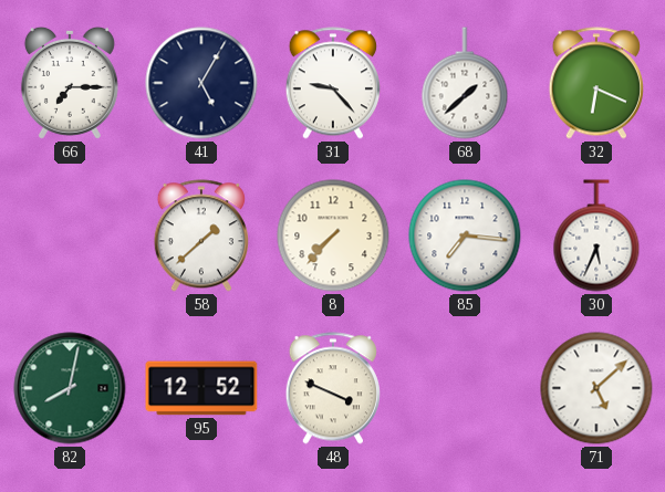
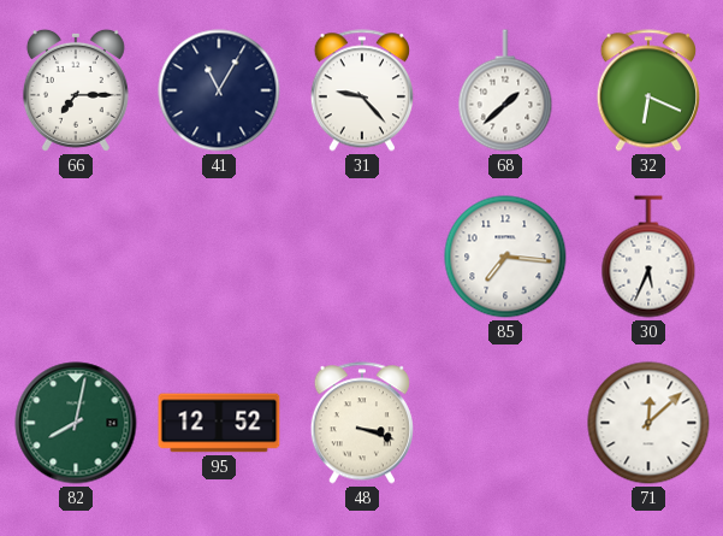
41: 5:05 -> 11:05
58: 1:38 -> none
8: 7:37 -> none
48: 3:49 -> 3:18
71: 5:08 -> 12:08
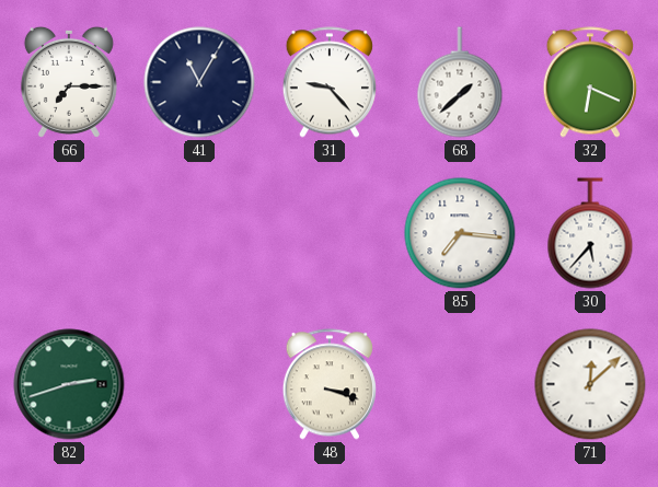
30: 5:34 -> 5:37
82: 8:02 -> 2:42
95: 12:52 -> none
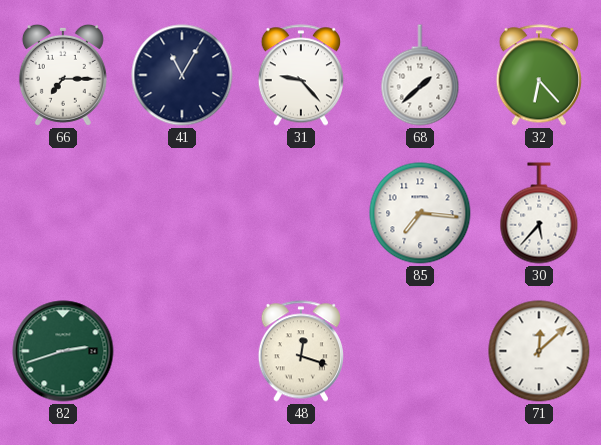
32: 6:19 -> 6:23
48: 3:18 -> 12:18
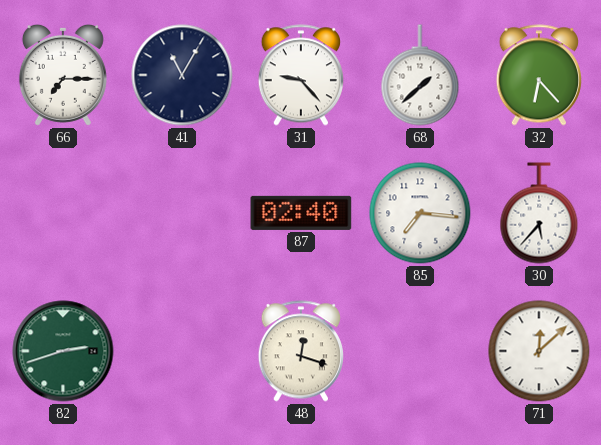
87: none -> 02:40
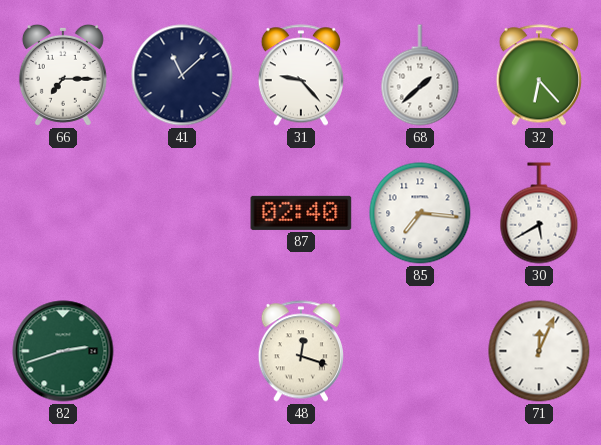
41: 11:05 -> 11:08
30: 5:37 -> 5:40
71: 12:08 -> 12:04
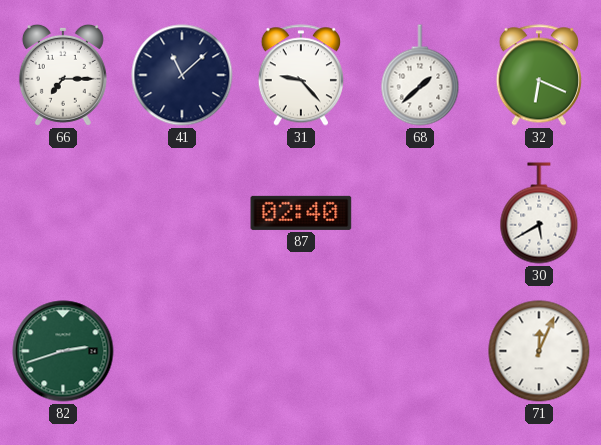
32: 6:23 -> 6:19
85: 7:16 -> none
48: 12:18 -> none
